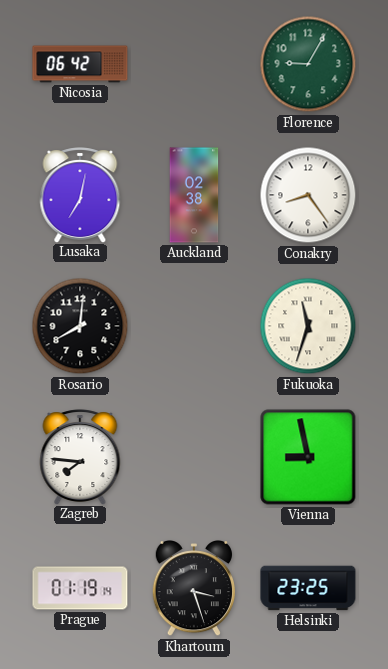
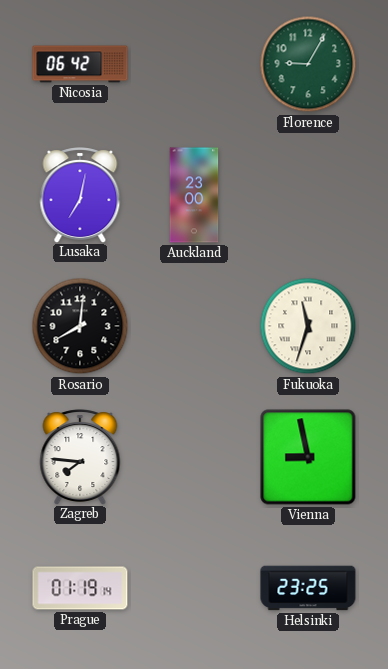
Auckland: 02:38 -> 23:00
Conakry: 8:24 -> none
Khartoum: 3:27 -> none
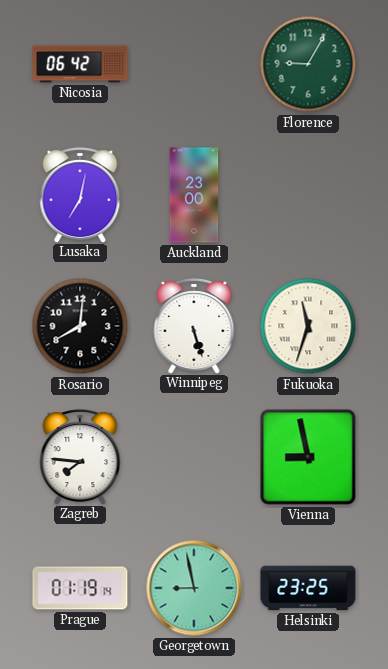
Winnipeg: none -> 5:27
Georgetown: none -> 8:58
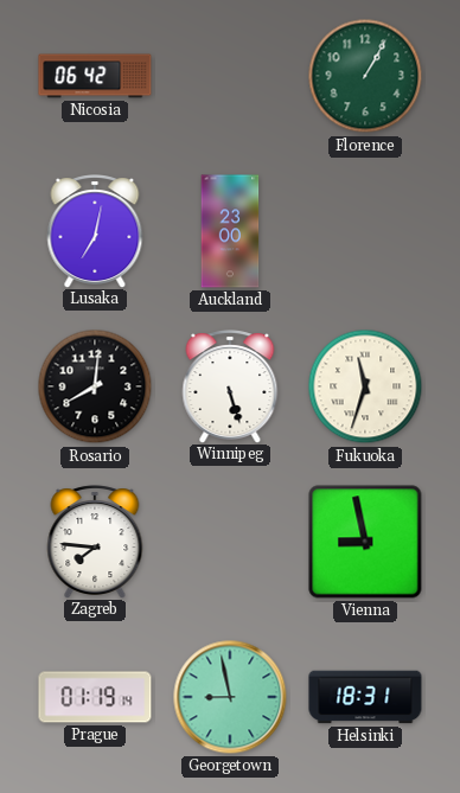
Florence: 9:05 -> 1:05
Helsinki: 23:25 -> 18:31
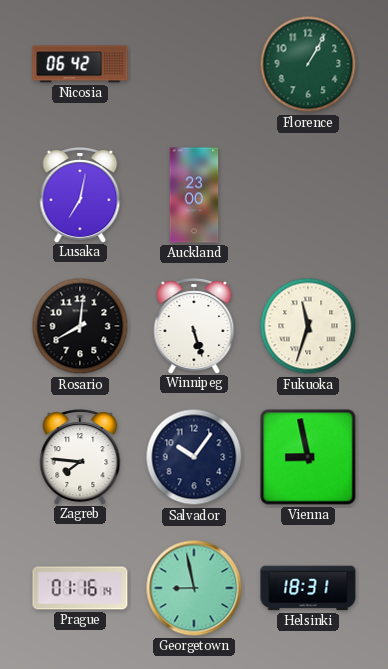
Salvador: none -> 10:06
Prague: 01:19 -> 01:16
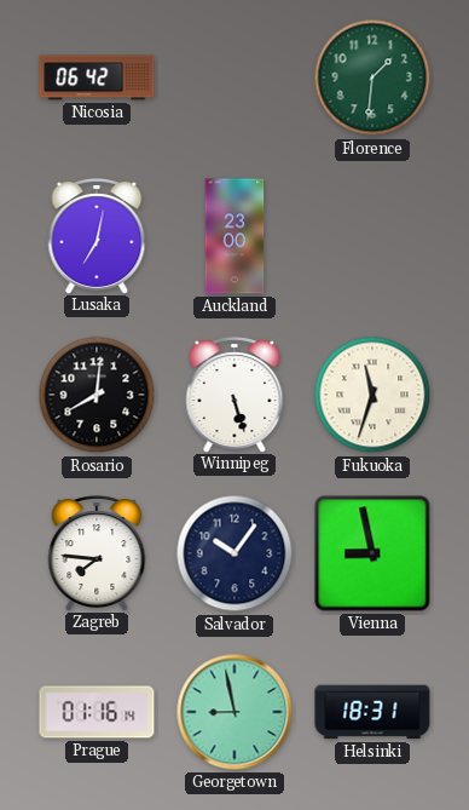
Florence: 1:05 -> 1:31
